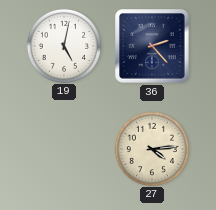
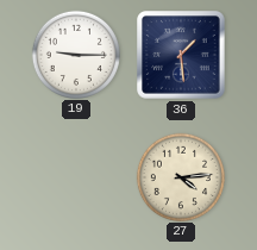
19: 5:02 -> 9:15
36: 2:23 -> 1:29
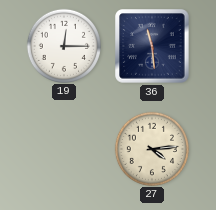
19: 9:15 -> 12:15
36: 1:29 -> 11:29
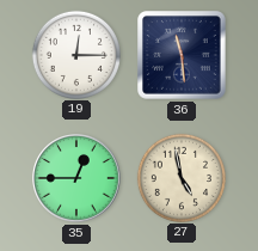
35: none -> 12:45
27: 4:14 -> 4:58
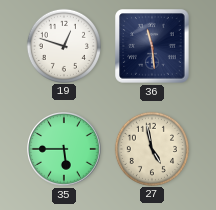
19: 12:15 -> 12:48
35: 12:45 -> 5:45
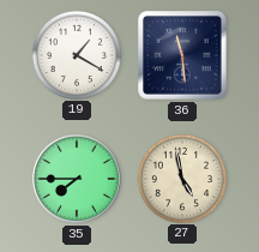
19: 12:48 -> 1:20
35: 5:45 -> 7:45
